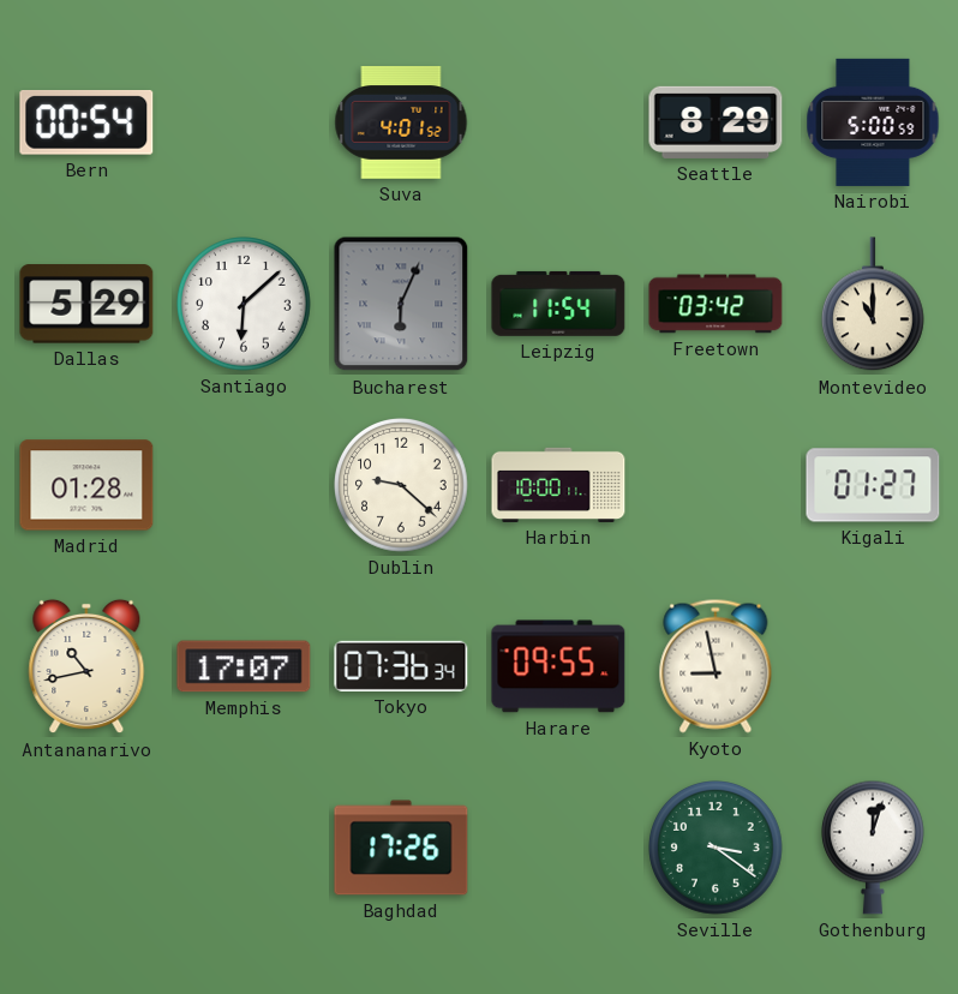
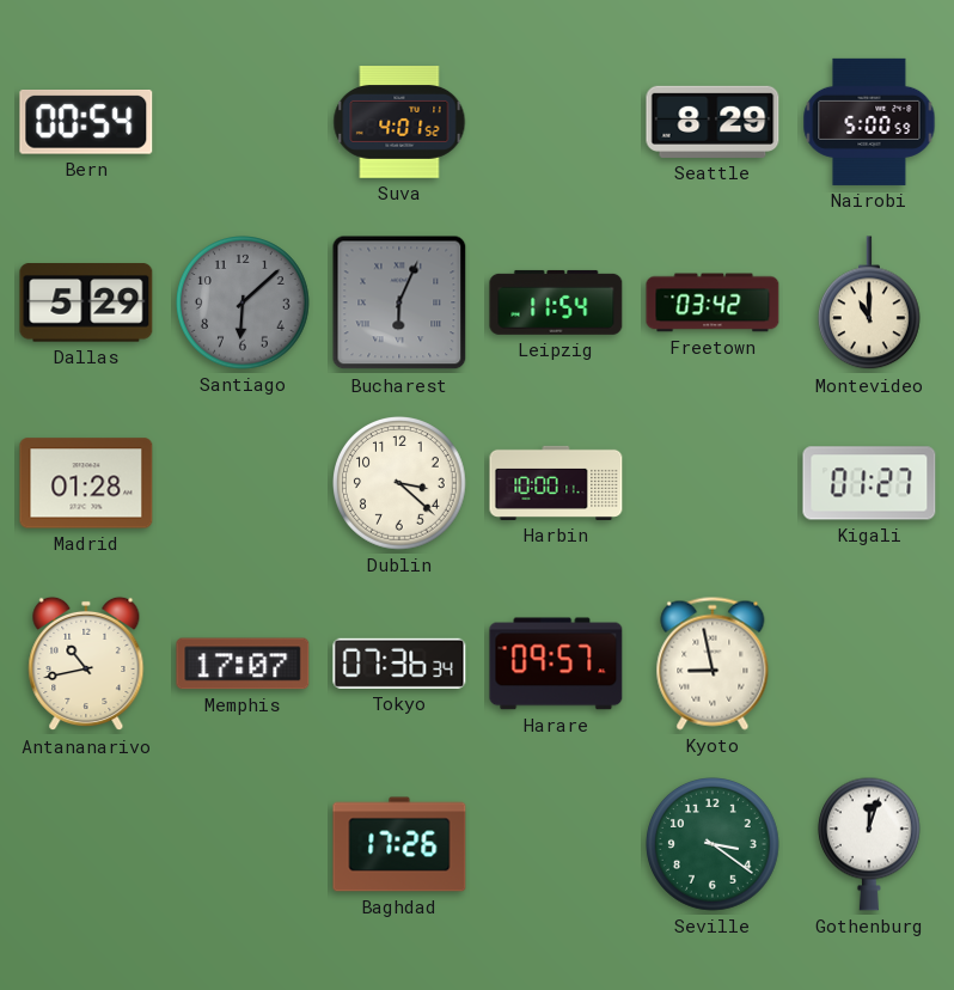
Santiago dial: white -> grey
Dublin: 9:22 -> 3:22
Harare: 09:55 -> 09:57
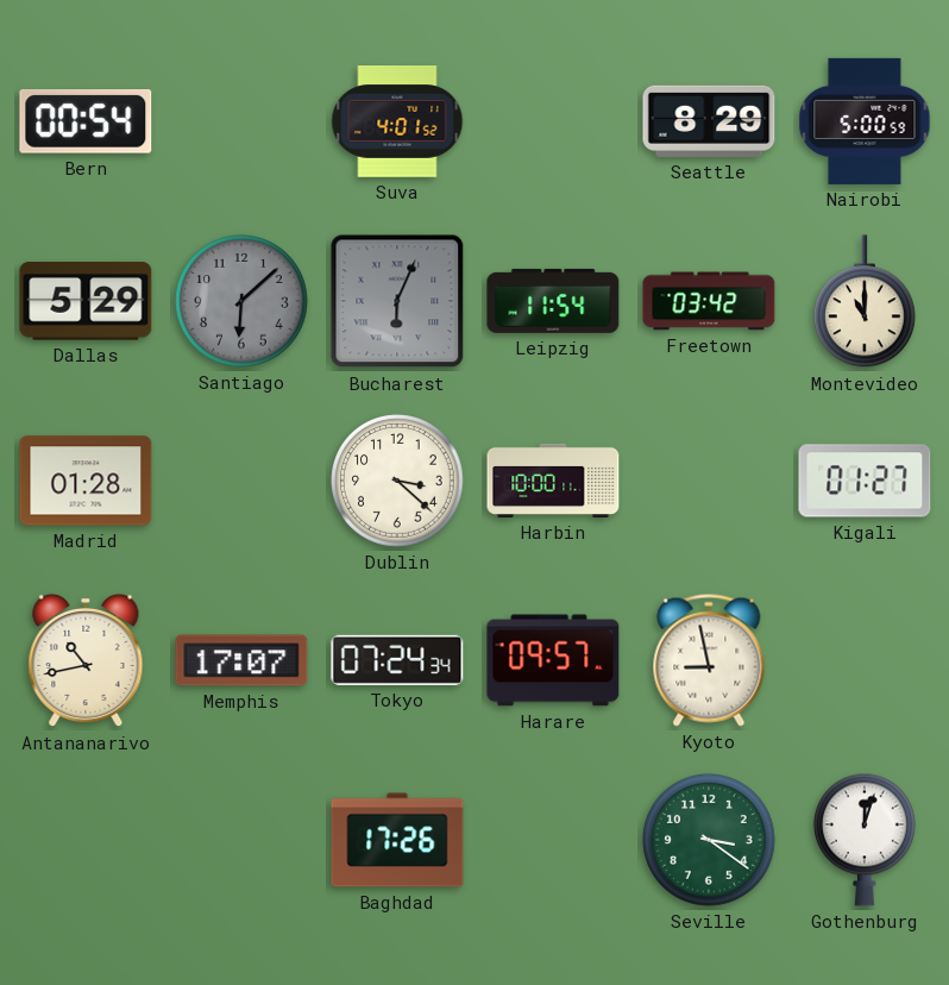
Tokyo: 07:36 -> 07:24
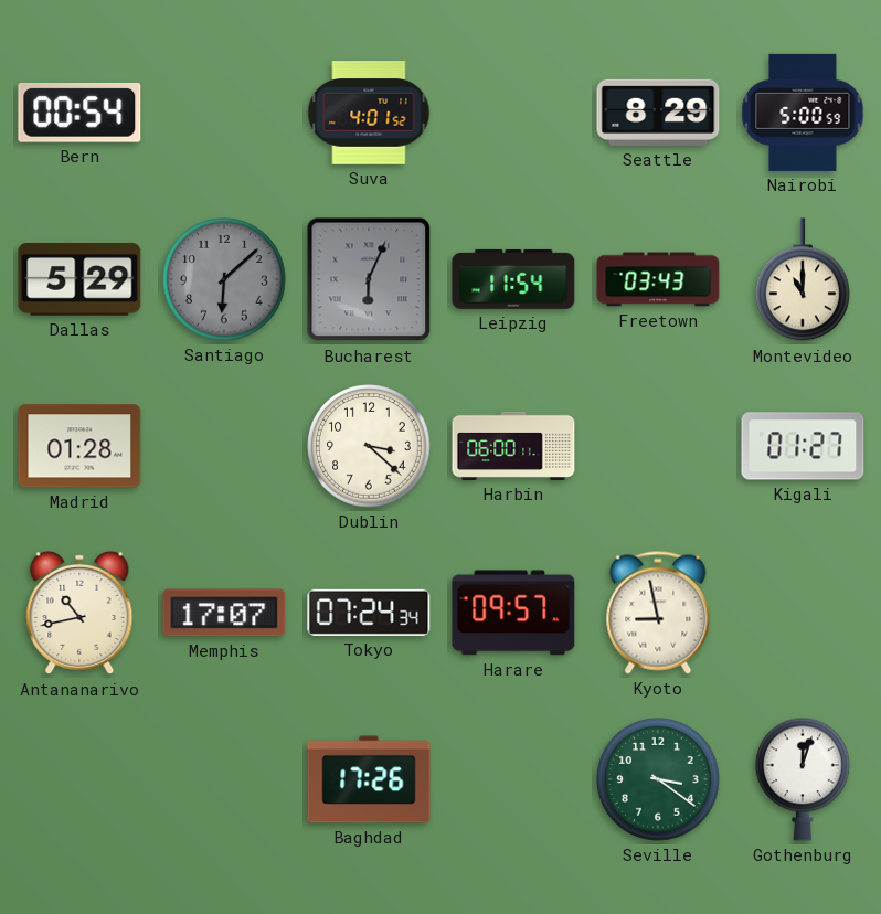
Freetown: 03:42 -> 03:43
Harbin: 10:00 -> 06:00
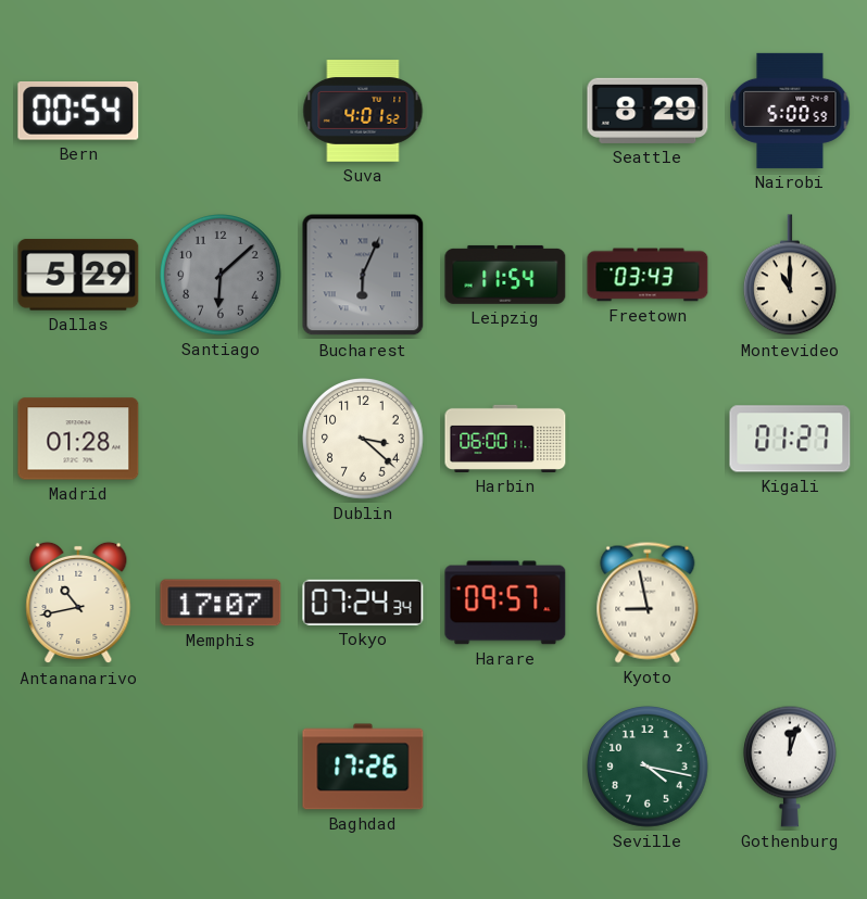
Seville: 3:21 -> 4:17
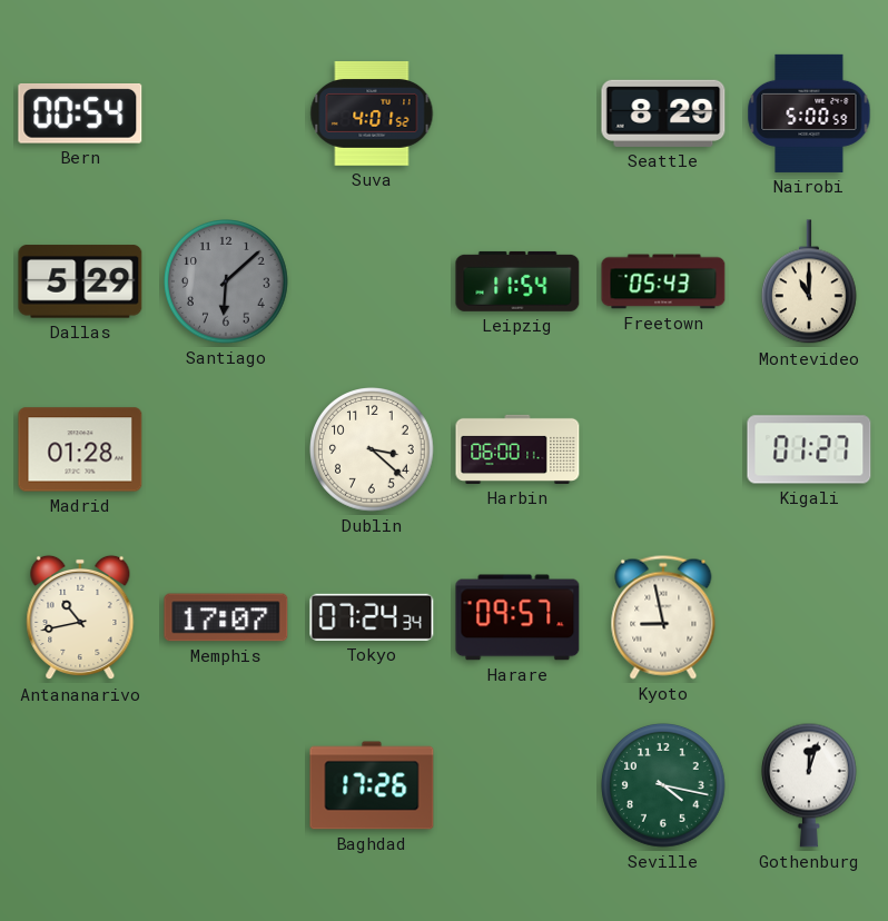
Bucharest: 6:04 -> none
Freetown: 03:43 -> 05:43
